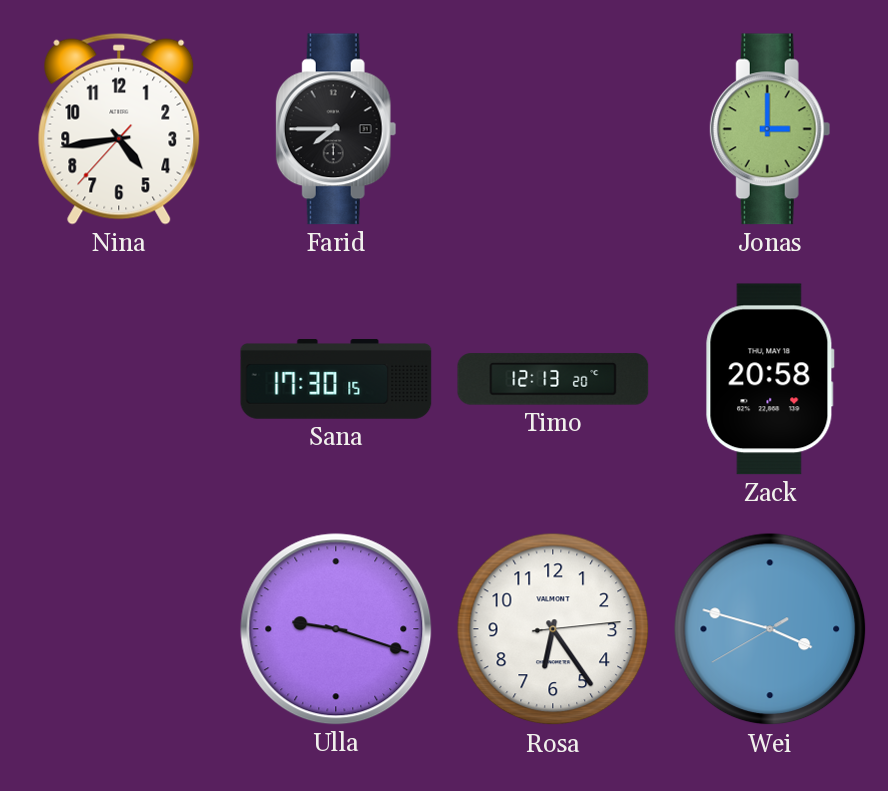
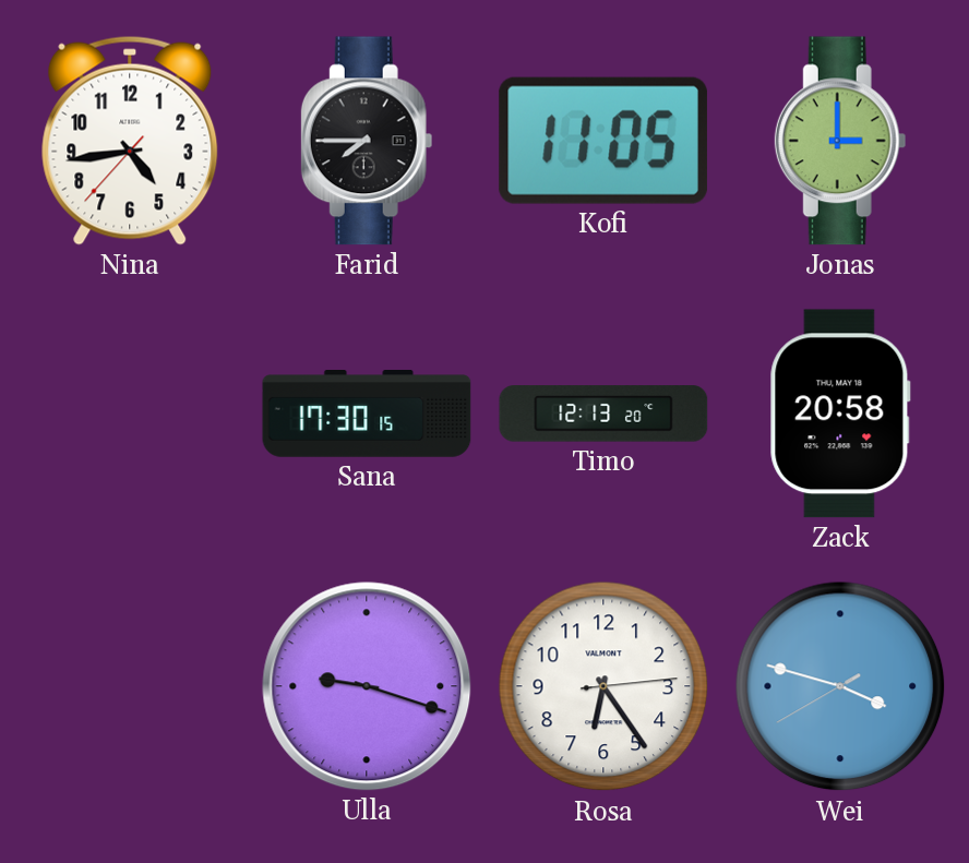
Kofi: none -> 11:05
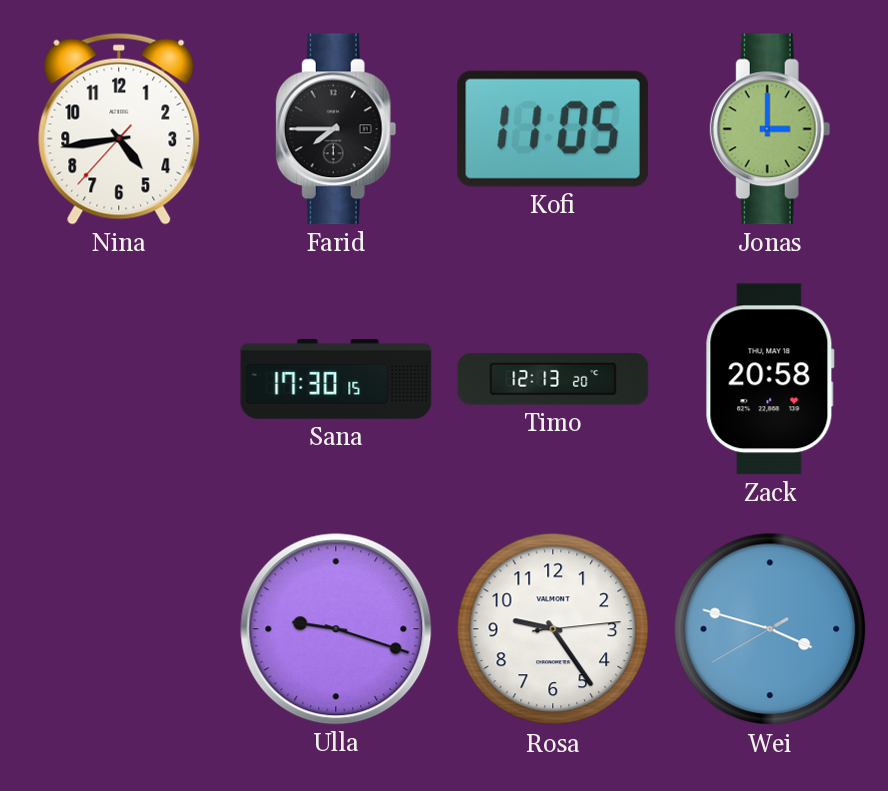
Rosa: 6:24 -> 9:24
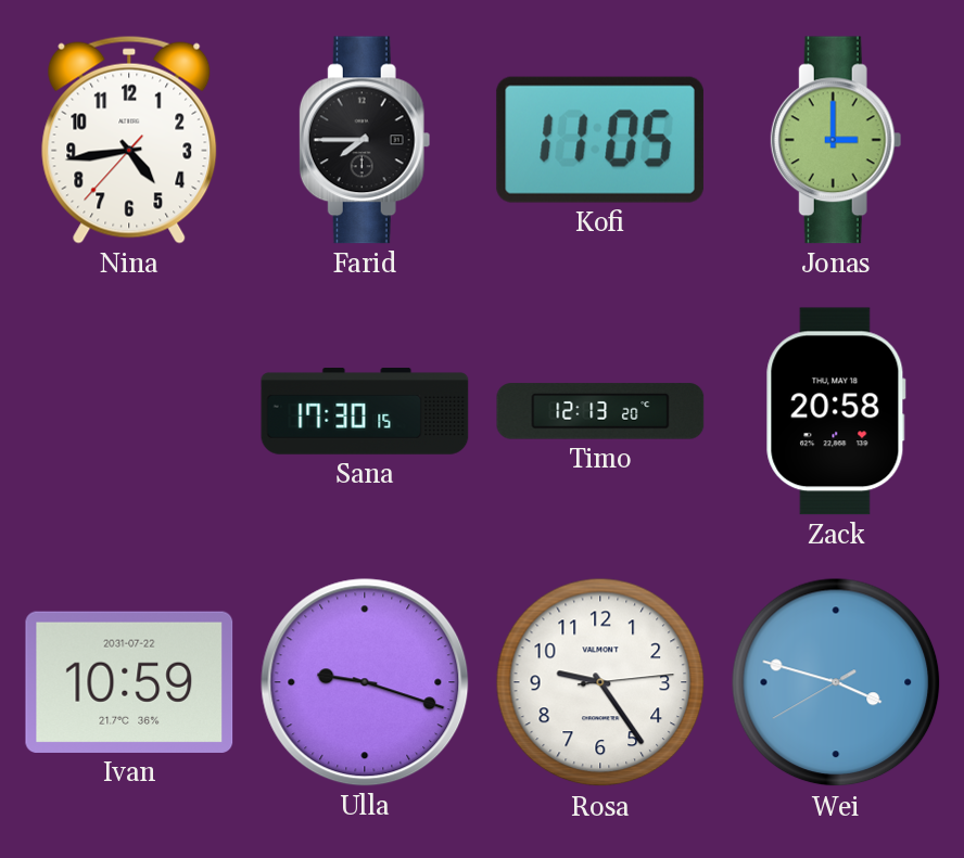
Ivan: none -> 10:59
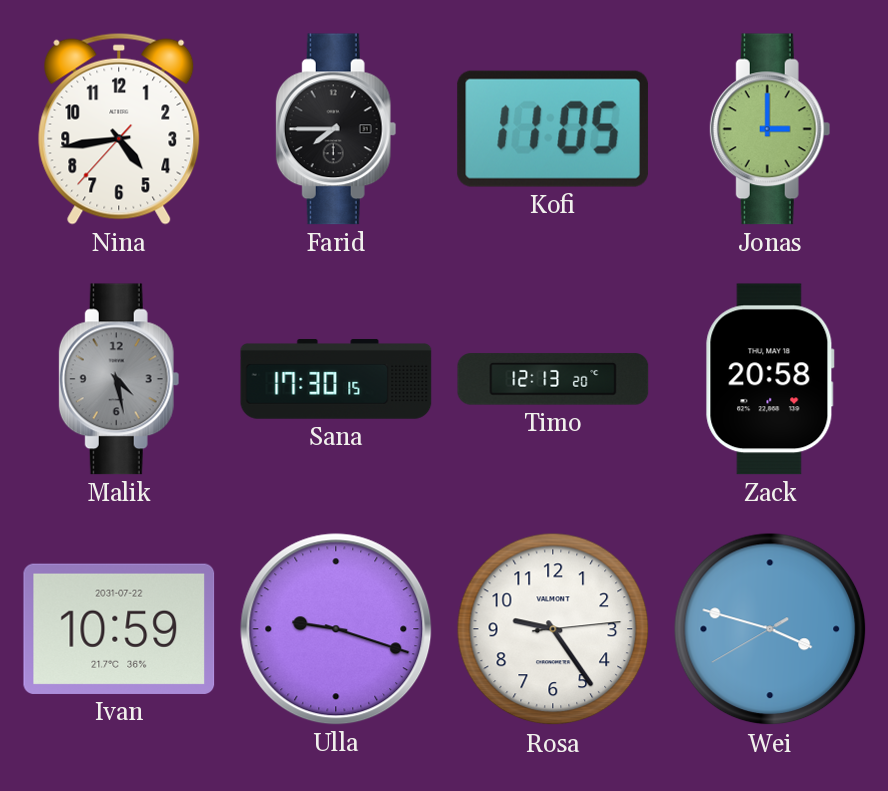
Malik: none -> 4:28
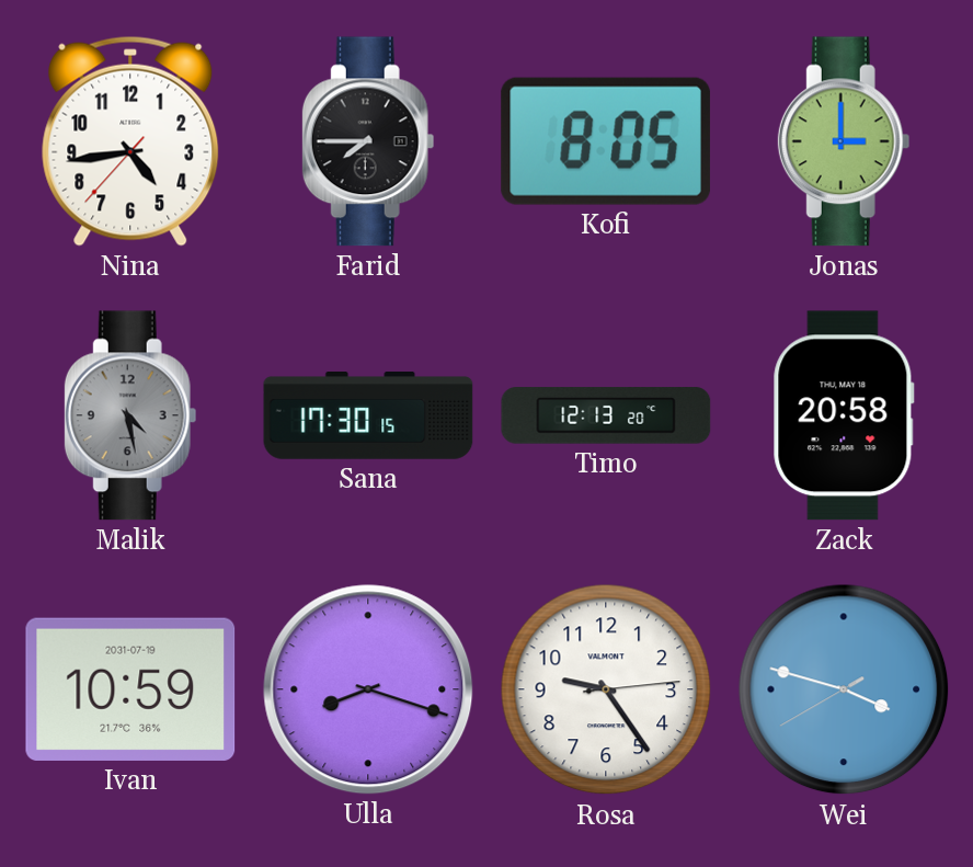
Kofi: 11:05 -> 8:05
Ivan date: 2031-07-22 -> 2031-07-19
Ulla: 9:18 -> 8:18
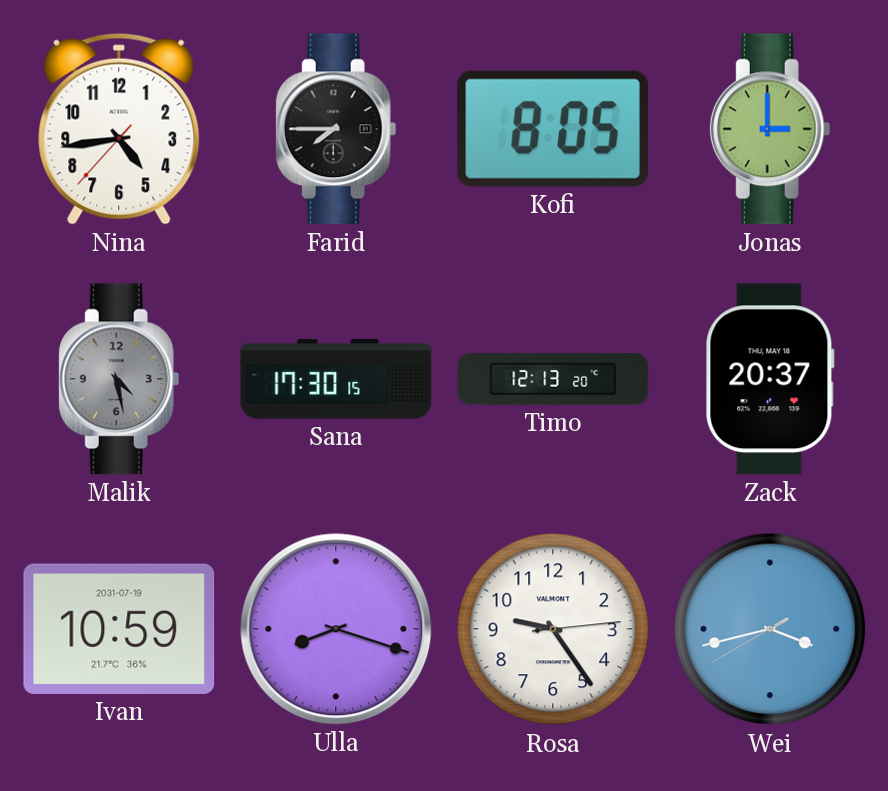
Zack: 20:58 -> 20:37
Wei: 3:47 -> 3:42
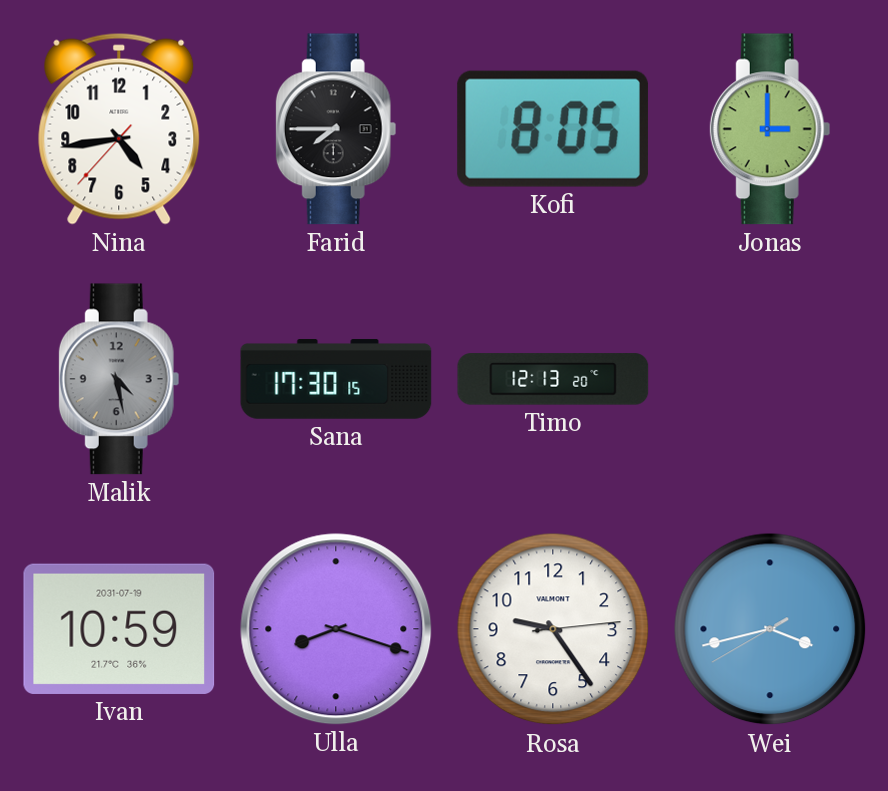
Zack: 20:37 -> none
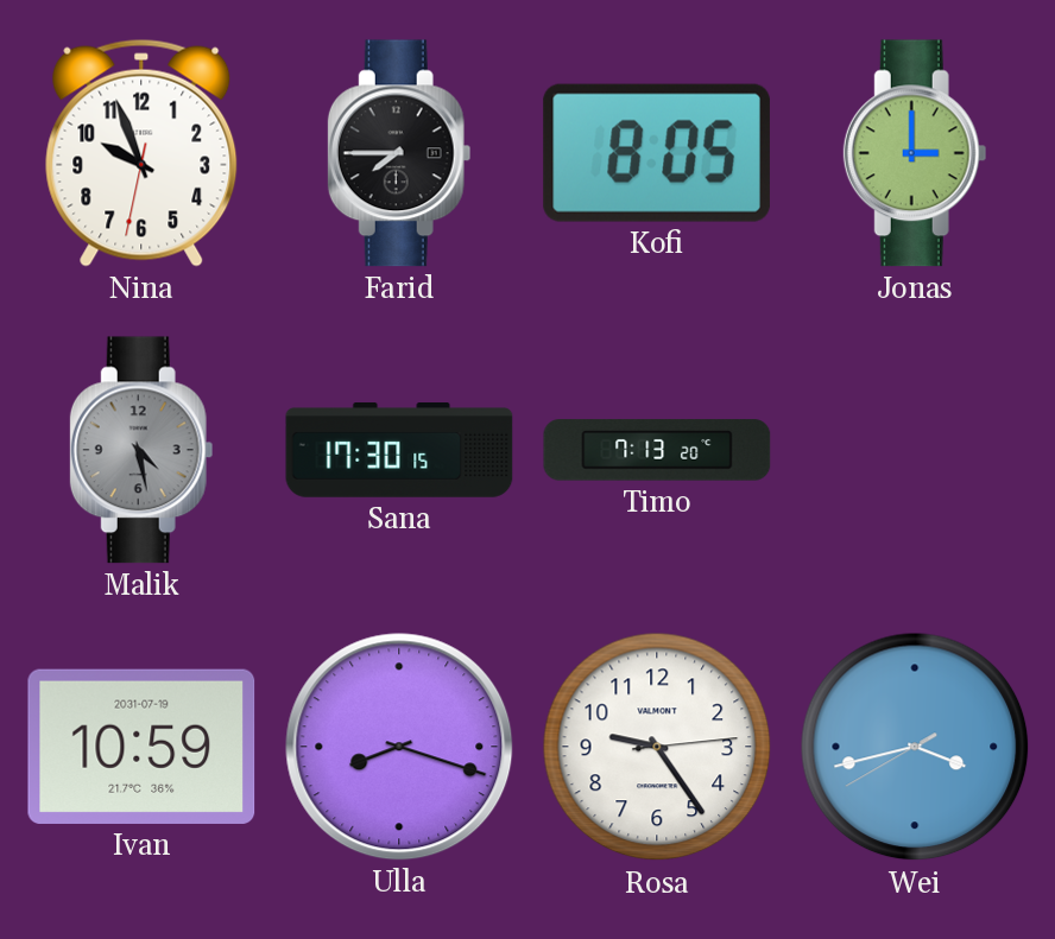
Nina: 4:43 -> 9:56
Timo: 12:13 -> 7:13
